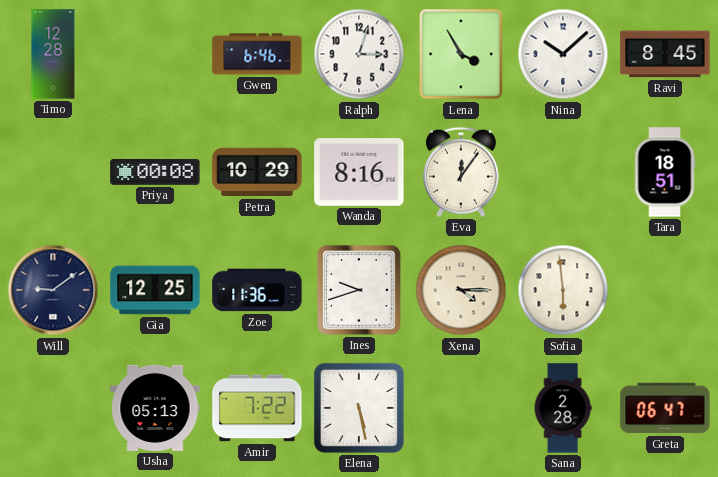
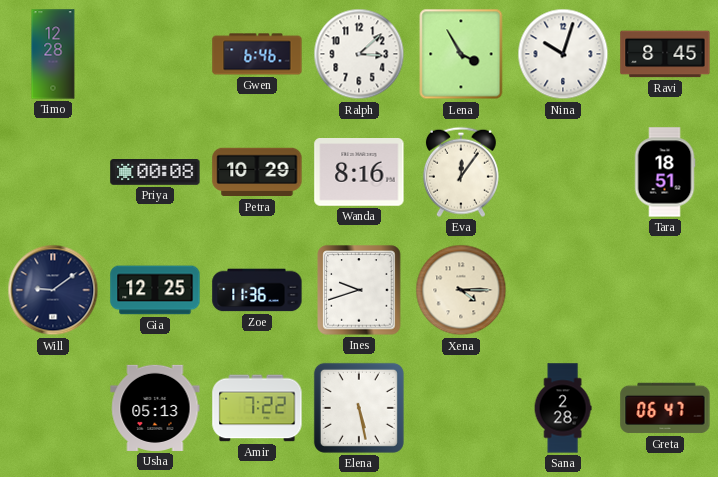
Ralph: 3:03 -> 3:08
Nina: 10:08 -> 10:03
Sofia: 5:59 -> none
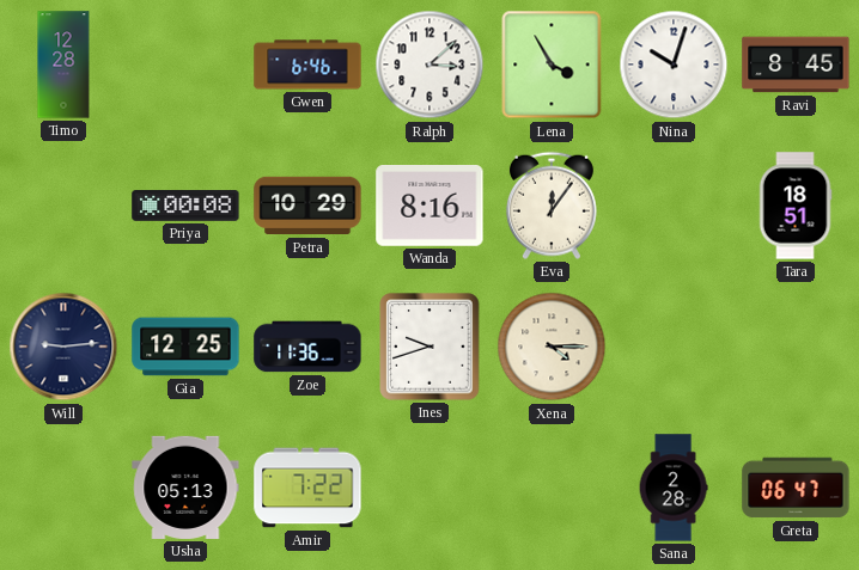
Will: 9:09 -> 9:14
Elena: 5:28 -> none
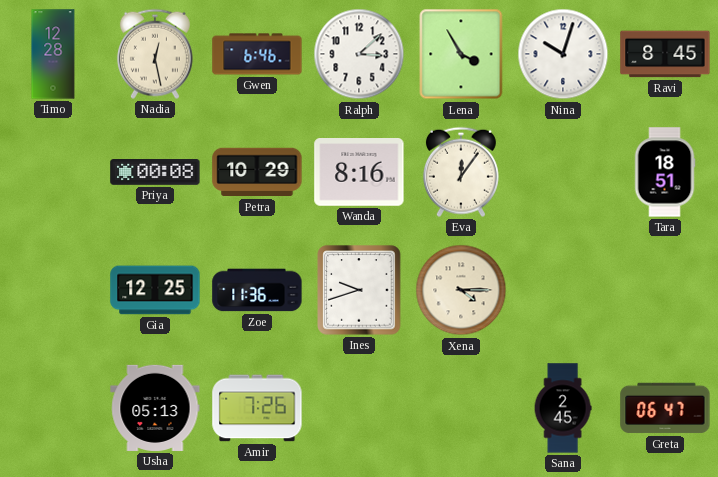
Nadia: none -> 12:28
Will: 9:14 -> none
Amir: 7:22 -> 7:26
Sana: 2:28 -> 2:45
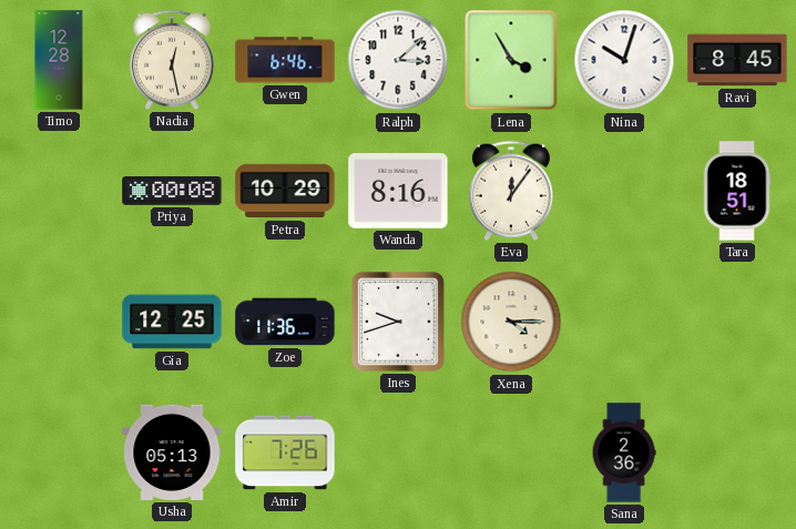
Sana: 2:45 -> 2:36
Greta: 06:47 -> none
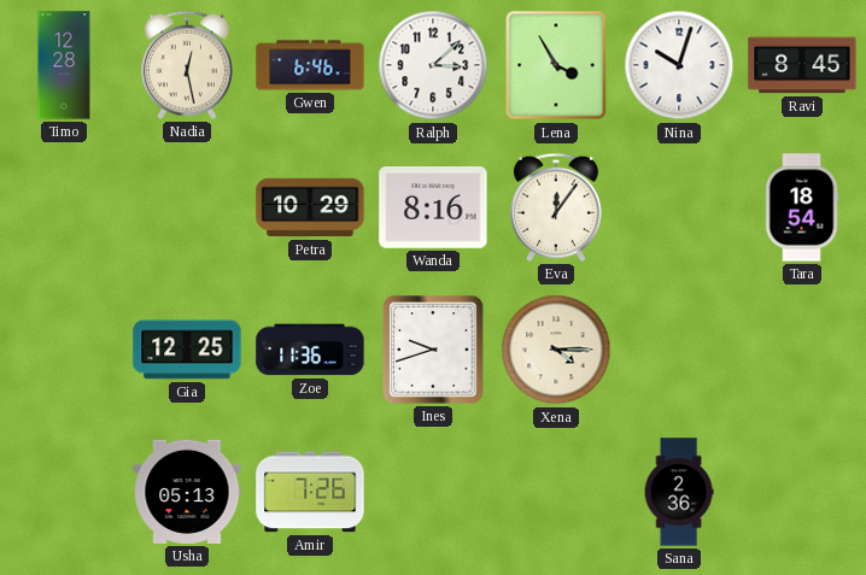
Priya: 00:08 -> none
Tara: 18:51 -> 18:54
